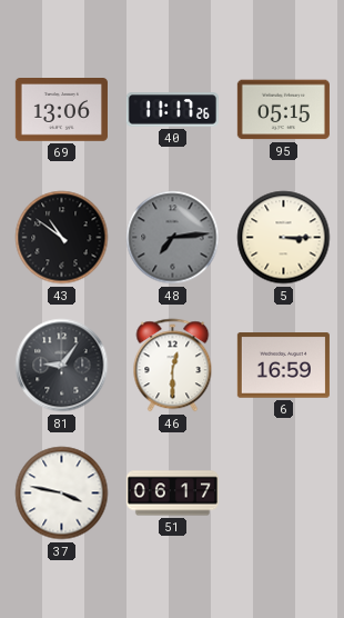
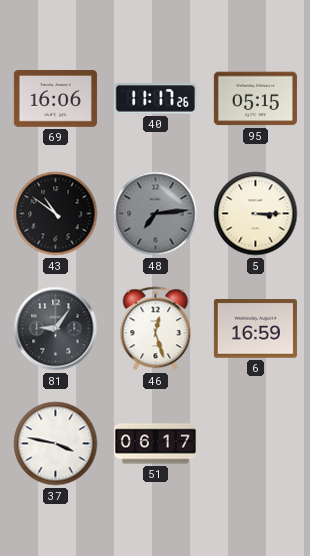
69: 13:06 -> 16:06
46: 12:30 -> 12:27
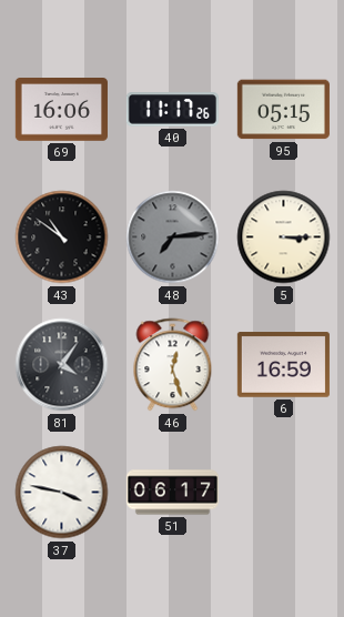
81: 9:06 -> 4:06
